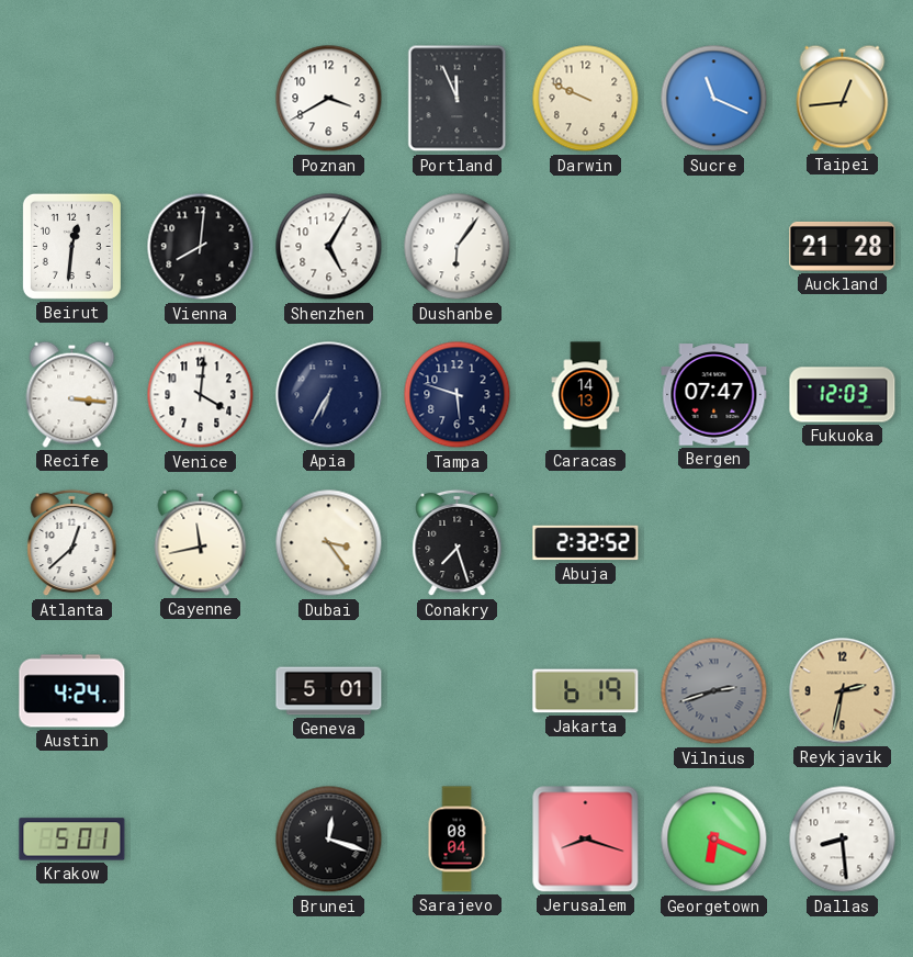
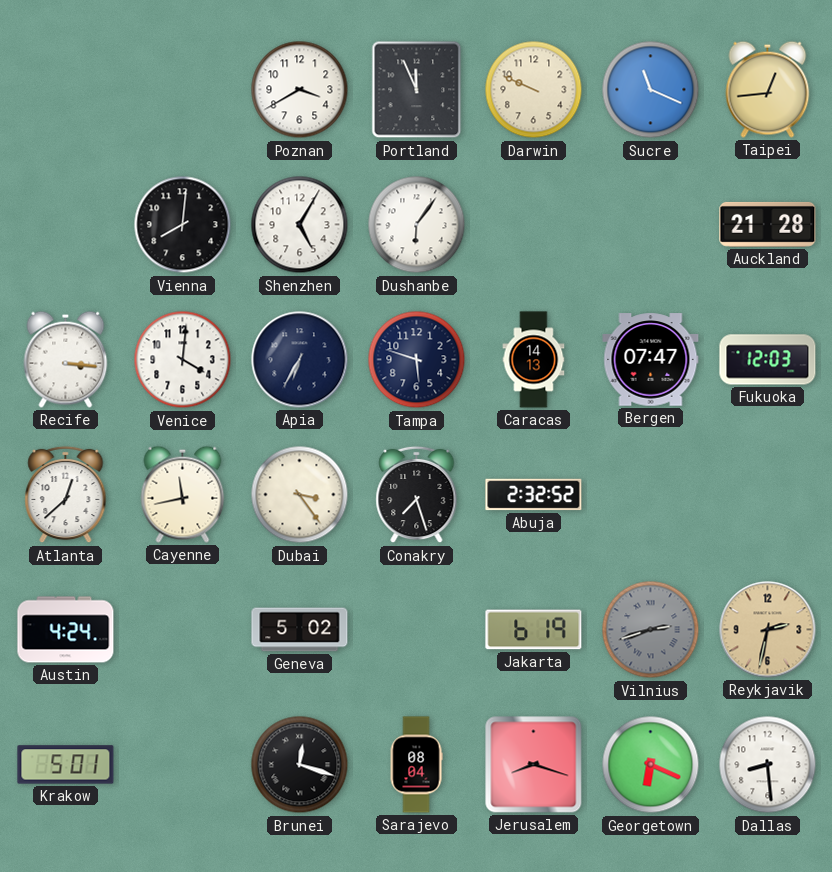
Beirut: 12:31 -> none
Geneva: 5:01 -> 5:02
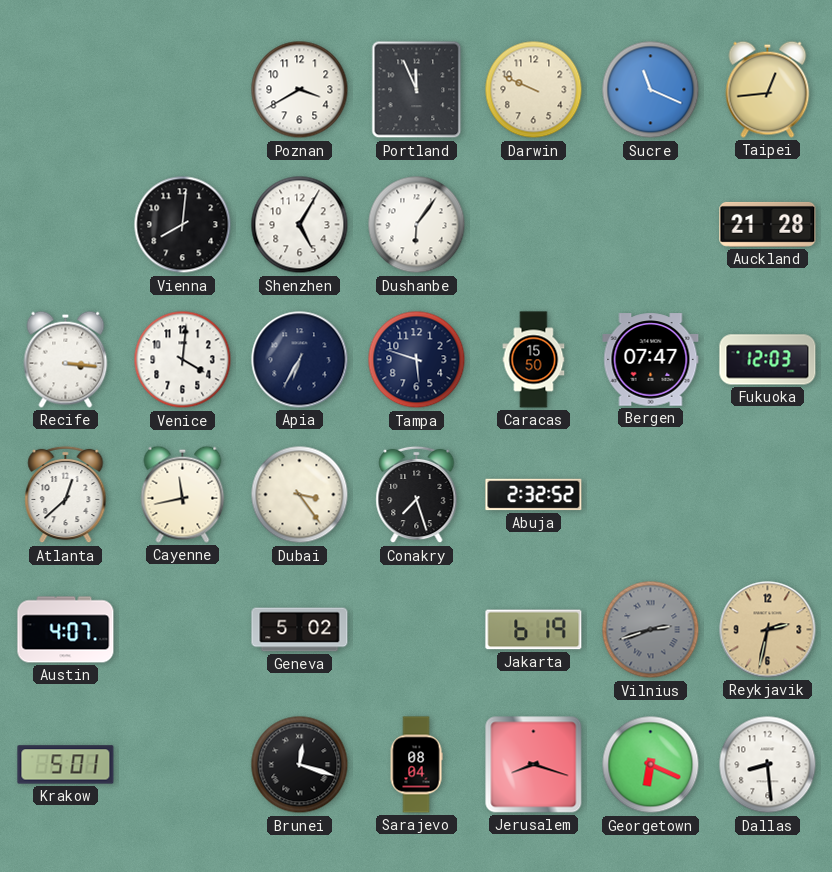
Caracas: 14:13 -> 15:50
Austin: 4:24 -> 4:07
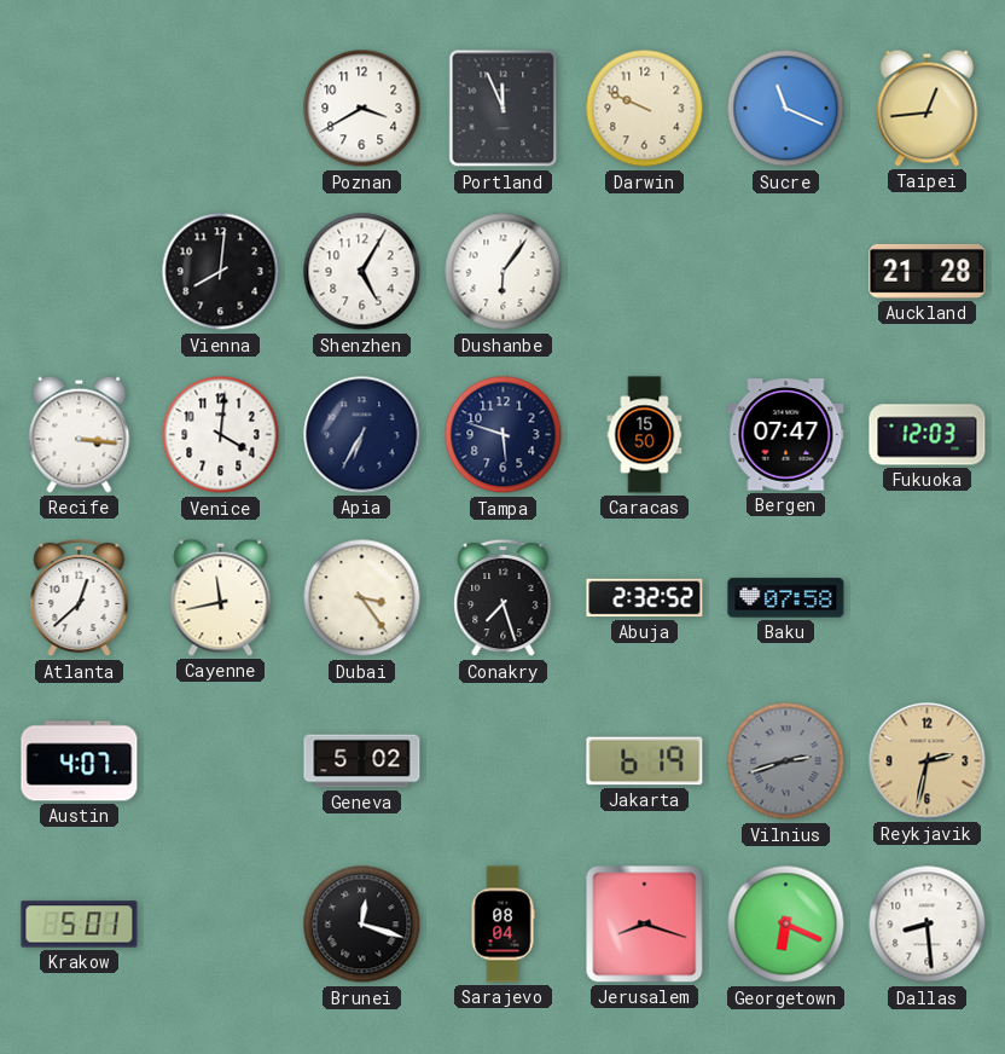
Baku: none -> 07:58
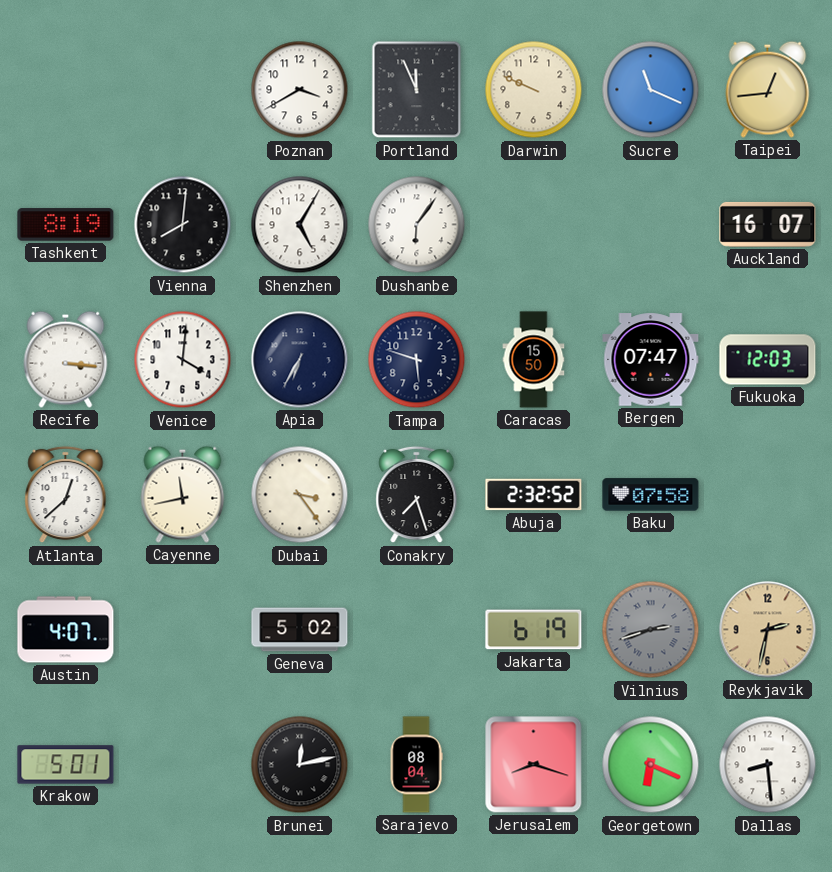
Tashkent: none -> 8:19
Auckland: 21:28 -> 16:07
Brunei: 12:18 -> 12:13
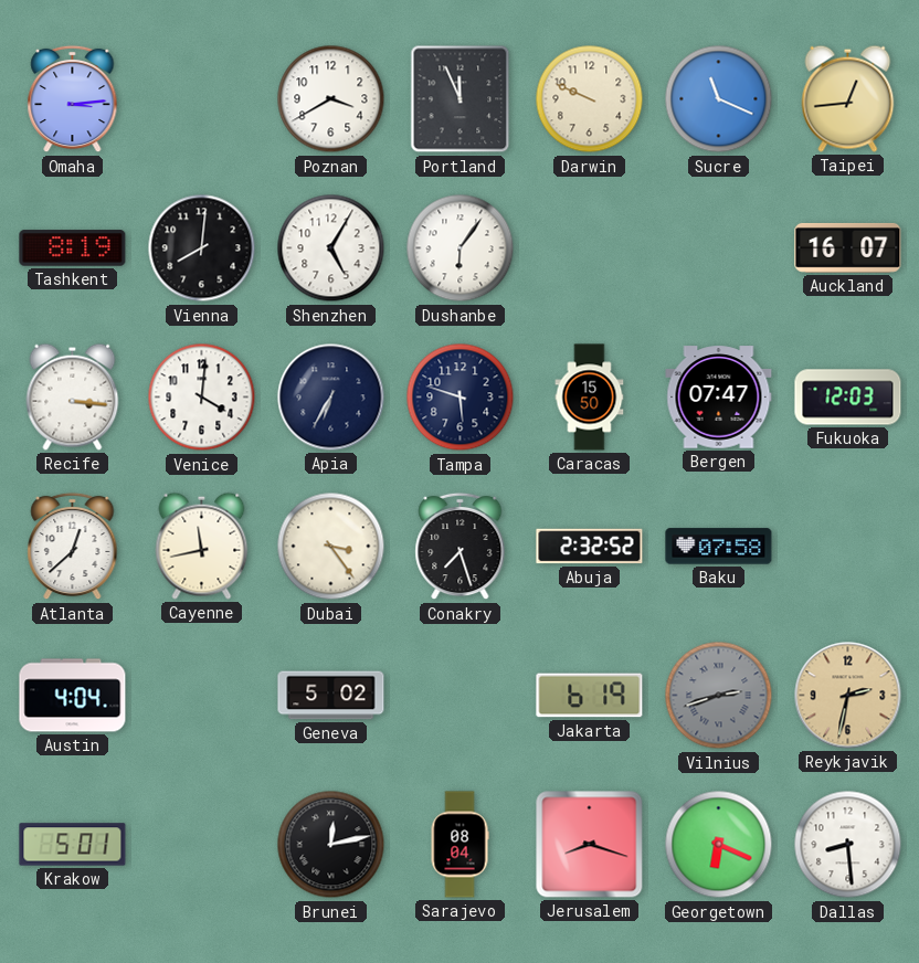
Omaha: none -> 3:14
Austin: 4:07 -> 4:04
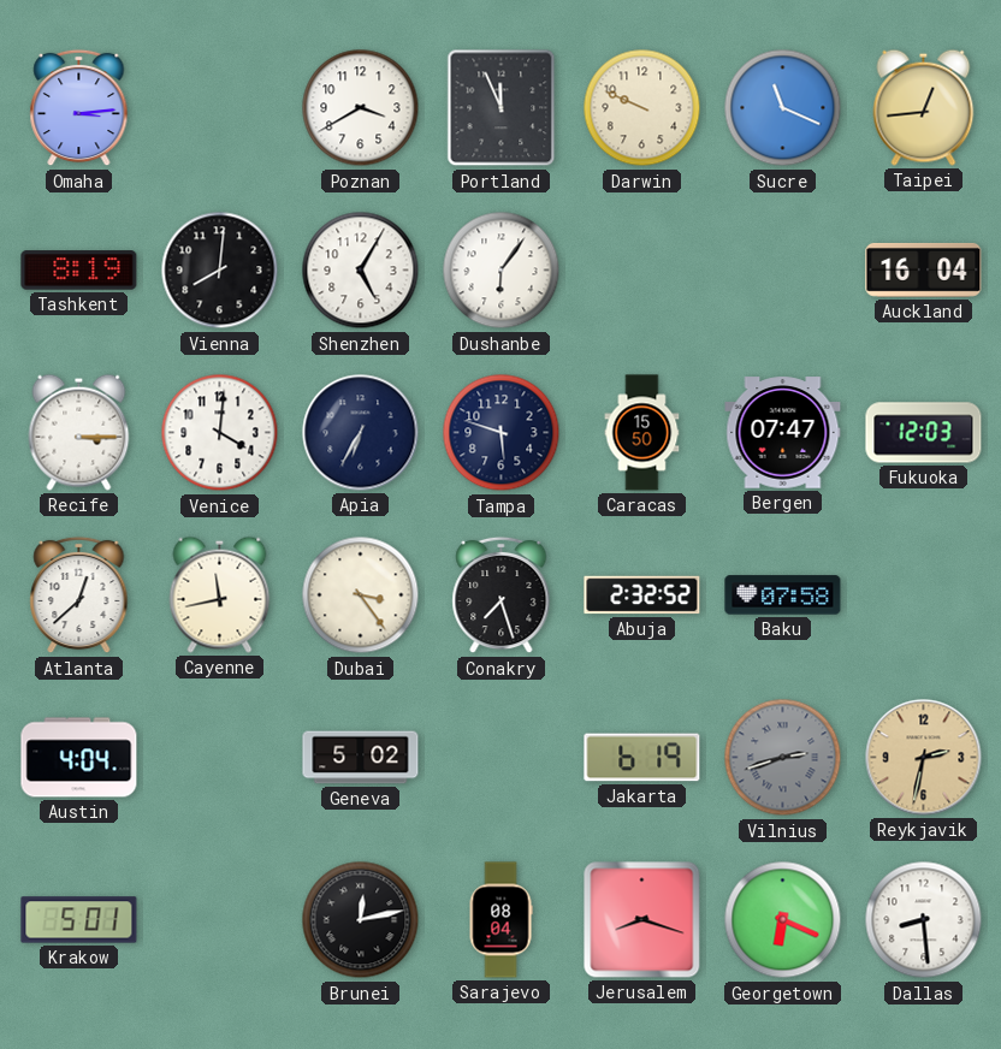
Auckland: 16:07 -> 16:04
Recife: 3:16 -> 3:15
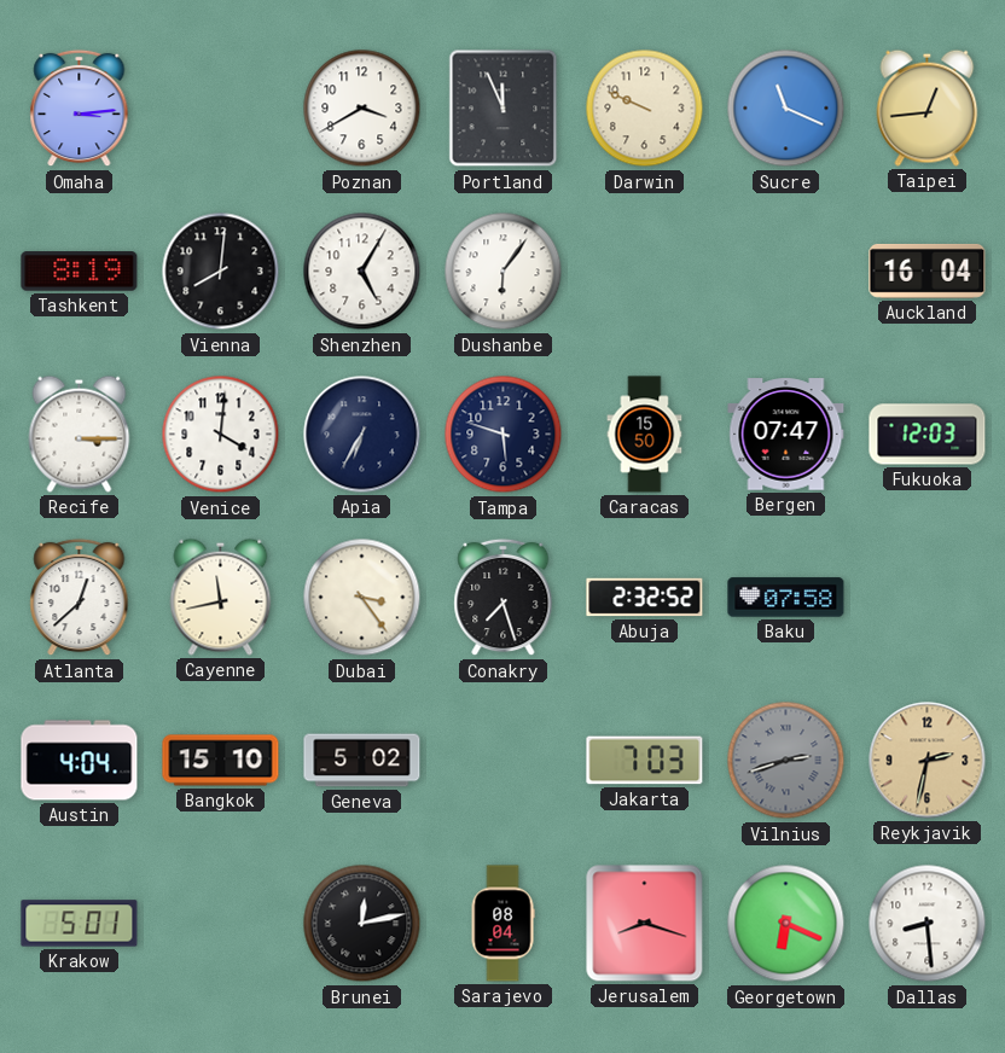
Bangkok: none -> 15:10
Jakarta: 6:19 -> 7:03
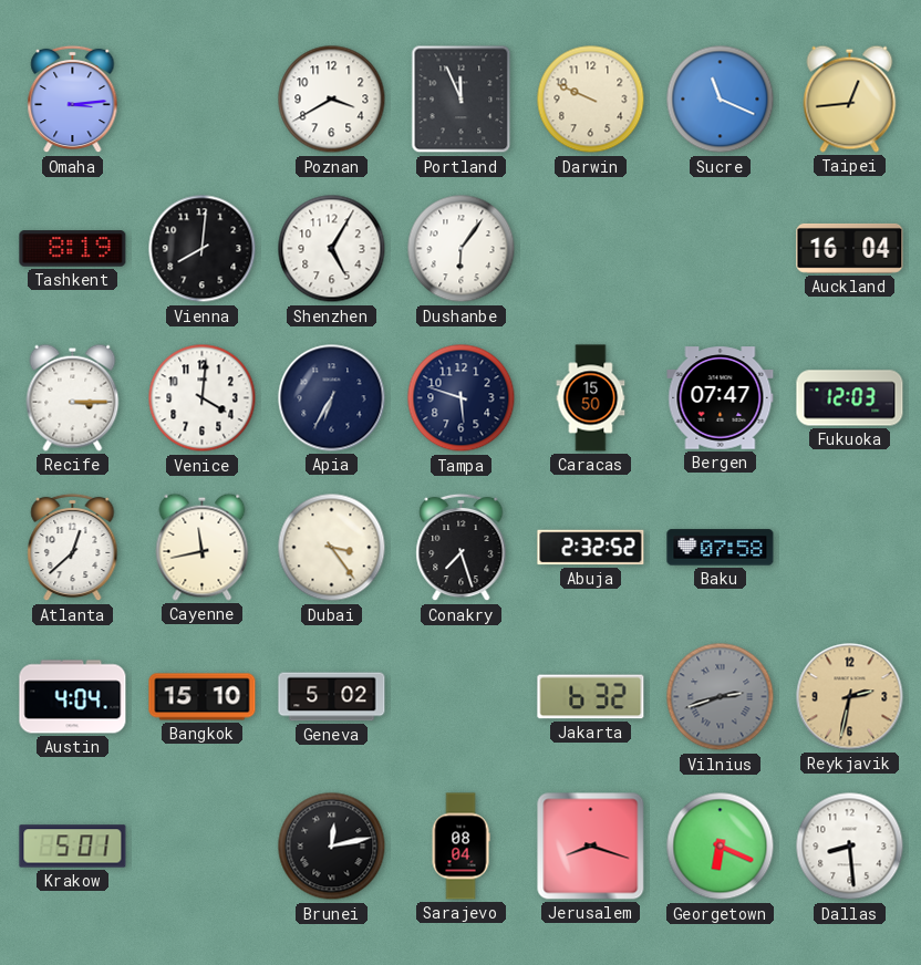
Jakarta: 7:03 -> 6:32
